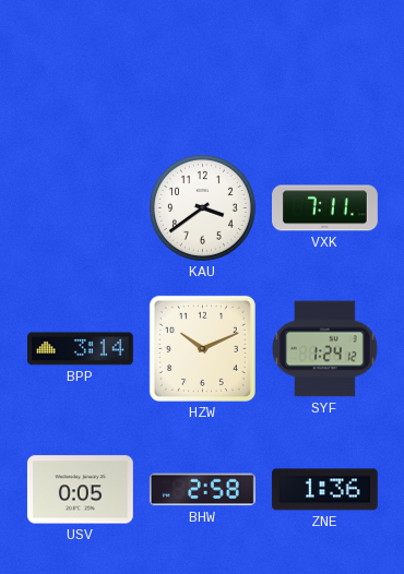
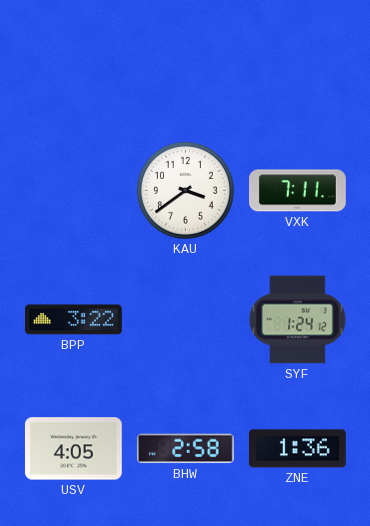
BPP: 3:14 -> 3:22
HZW: 10:11 -> none
USV: 0:05 -> 4:05
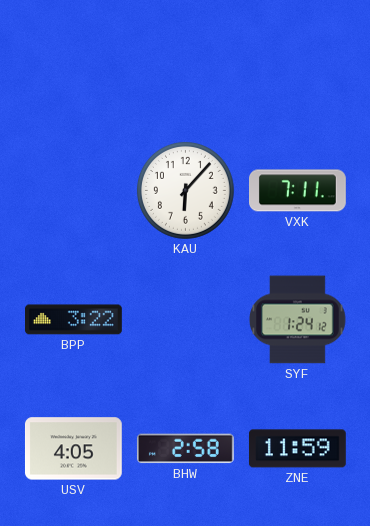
KAU: 3:39 -> 6:07
ZNE: 1:36 -> 11:59
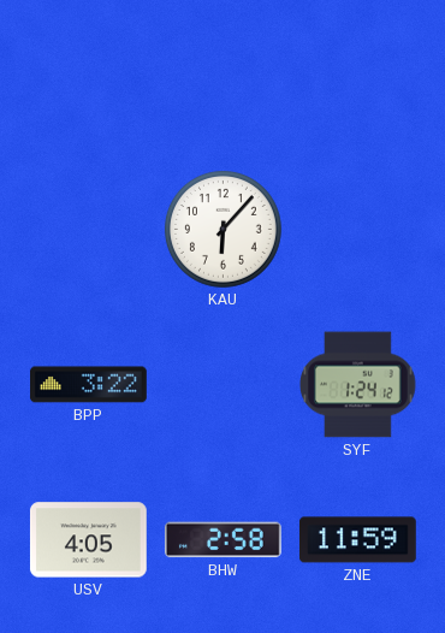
VXK: 7:11 -> none
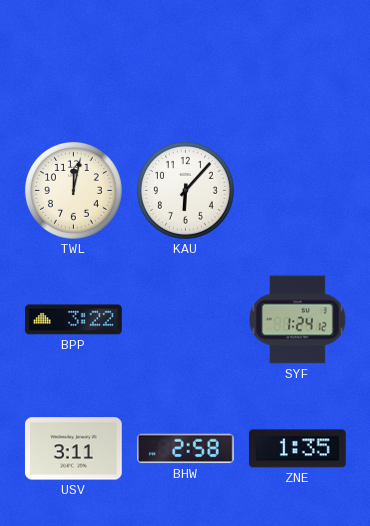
TWL: none -> 12:02
USV: 4:05 -> 3:11
ZNE: 11:59 -> 1:35
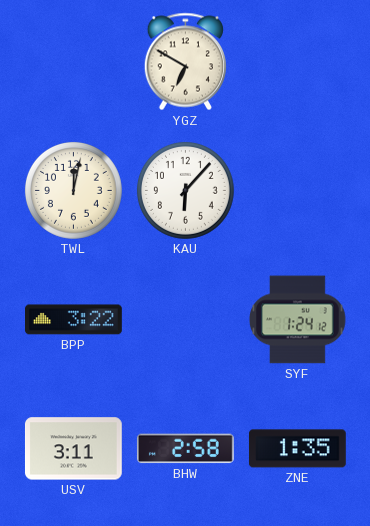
YGZ: none -> 6:50
